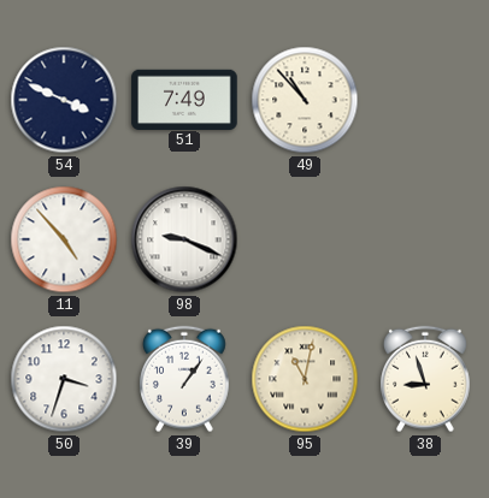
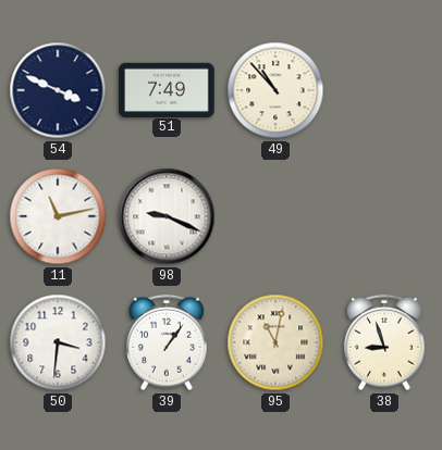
11: 4:53 -> 11:13
50: 3:33 -> 3:31
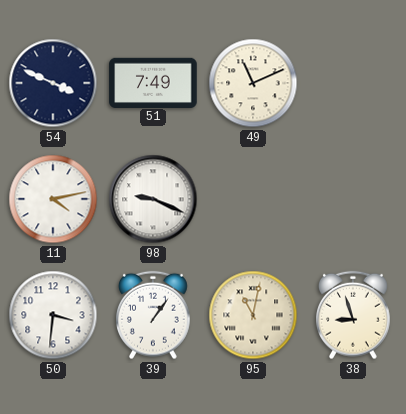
49: 10:53 -> 11:11
11: 11:13 -> 4:13
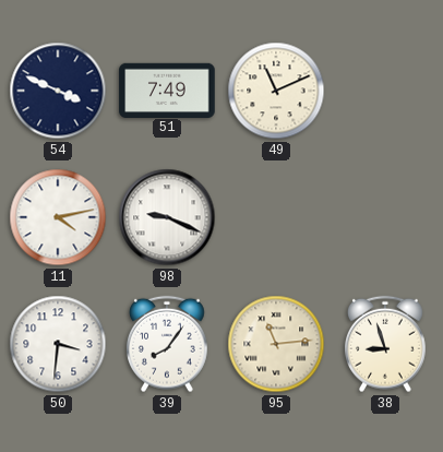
39: 1:06 -> 8:06
95: 11:02 -> 11:14
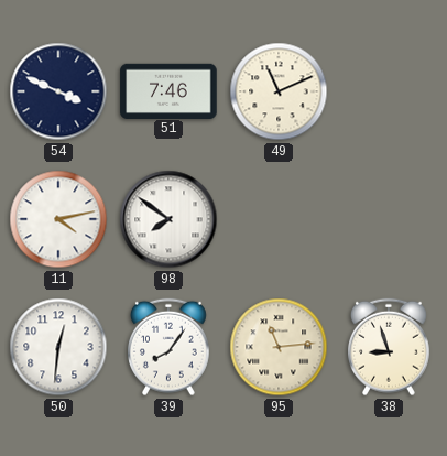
51: 7:49 -> 7:46
98: 9:19 -> 7:51
50: 3:31 -> 12:31
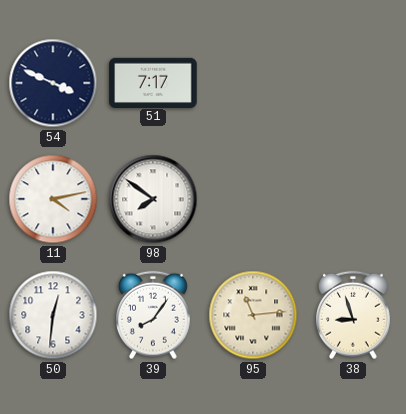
51: 7:46 -> 7:17
49: 11:11 -> none
